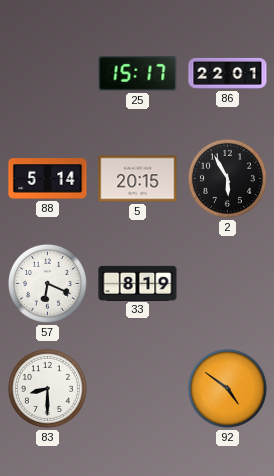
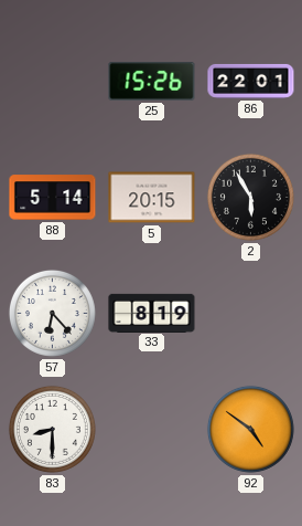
25: 15:17 -> 15:26
57: 6:19 -> 6:23
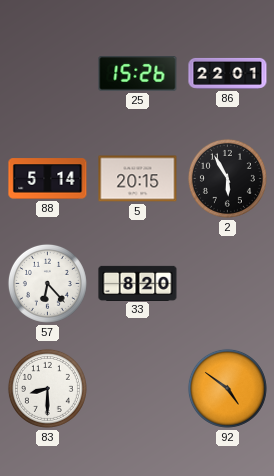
33: 8:19 -> 8:20
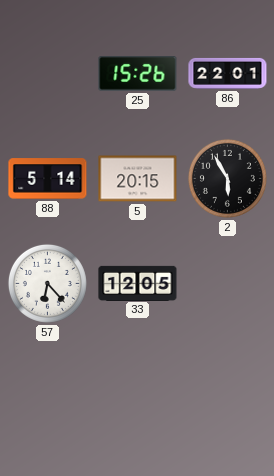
33: 8:20 -> 12:05
83: 8:30 -> none
92: 4:51 -> none
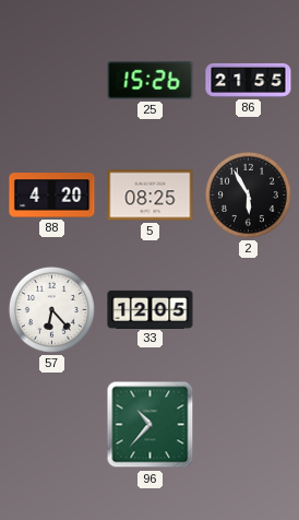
86: 22:01 -> 21:55
88: 5:14 -> 4:20
5: 20:15 -> 08:25
96: none -> 10:37
